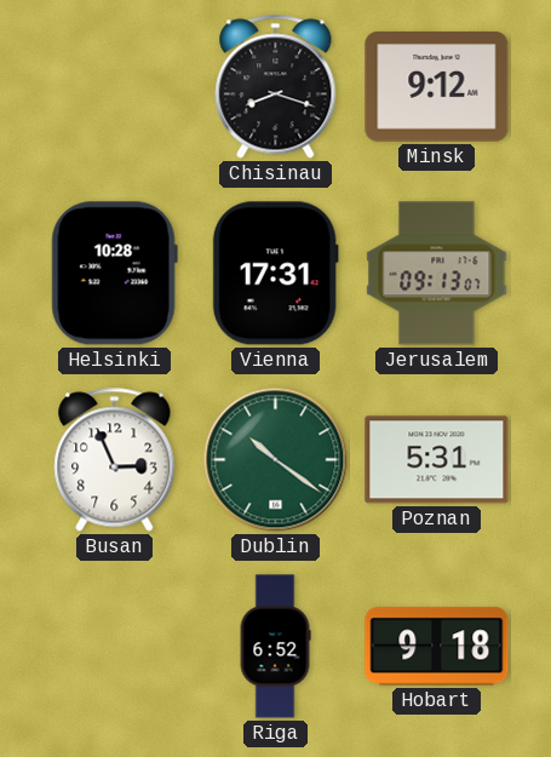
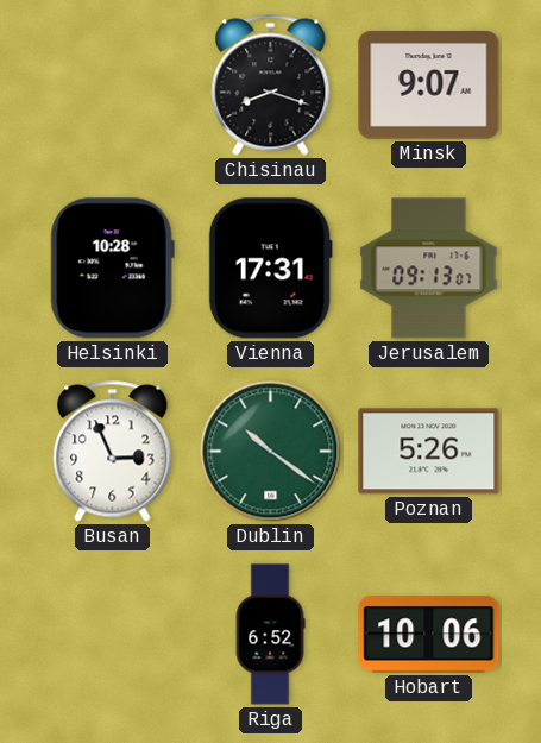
Minsk: 9:12 -> 9:07
Poznan: 5:31 -> 5:26
Hobart: 9:18 -> 10:06
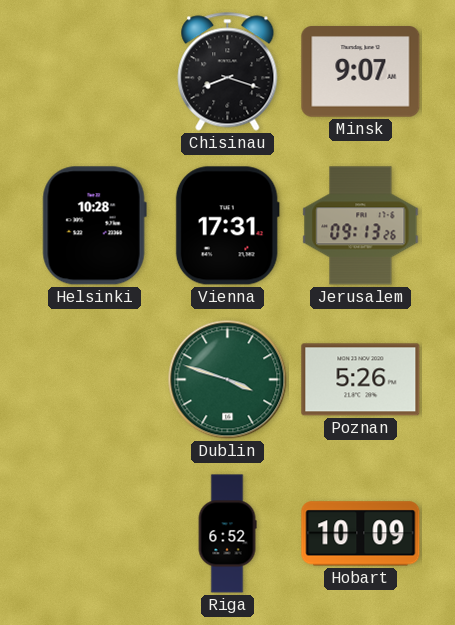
Jerusalem: 09:13:07 -> 09:13:26
Busan: 2:56 -> none
Dublin: 10:21 -> 3:48
Hobart: 10:06 -> 10:09
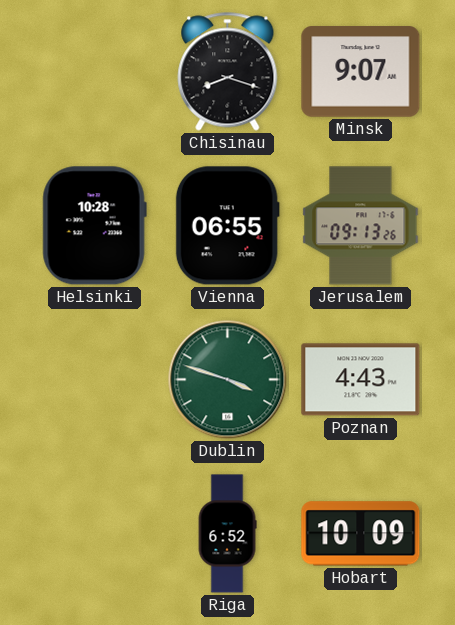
Vienna: 17:31 -> 06:55
Poznan: 5:26 -> 4:43
